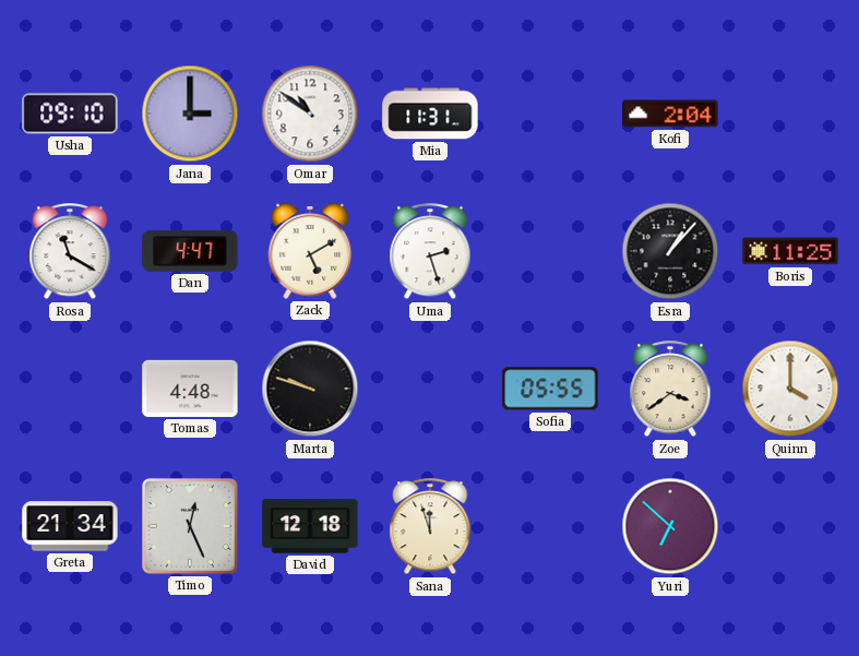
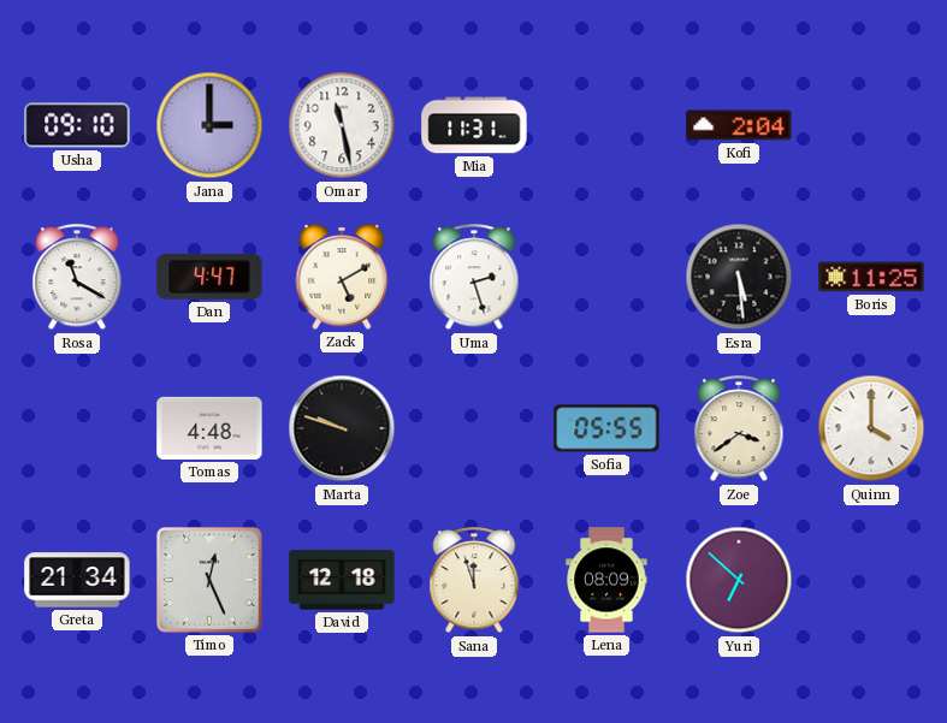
Omar: 10:51 -> 11:28
Esra: 1:07 -> 5:29
Lena: none -> 08:09
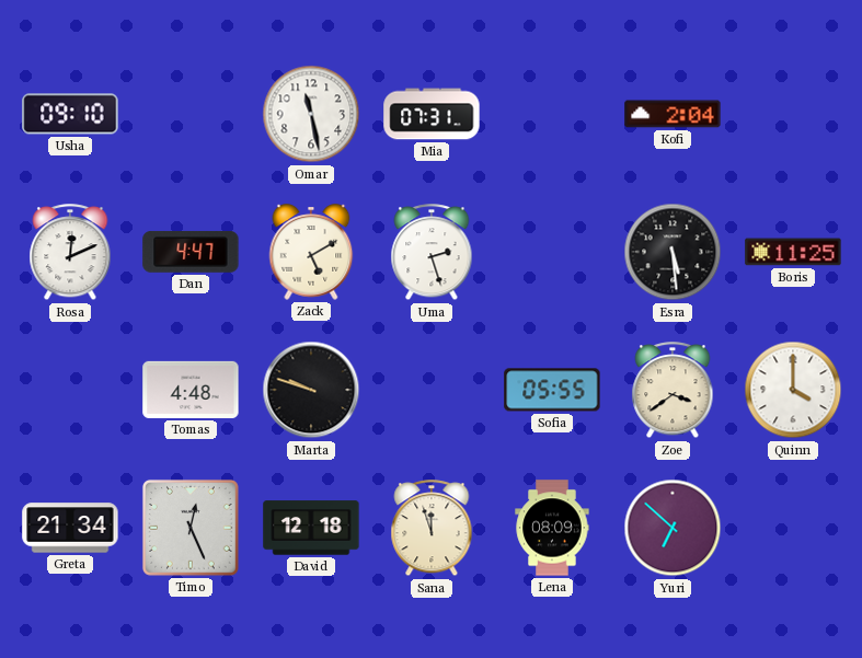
Jana: 3:00 -> none
Mia: 11:31 -> 07:31
Rosa: 11:20 -> 12:11
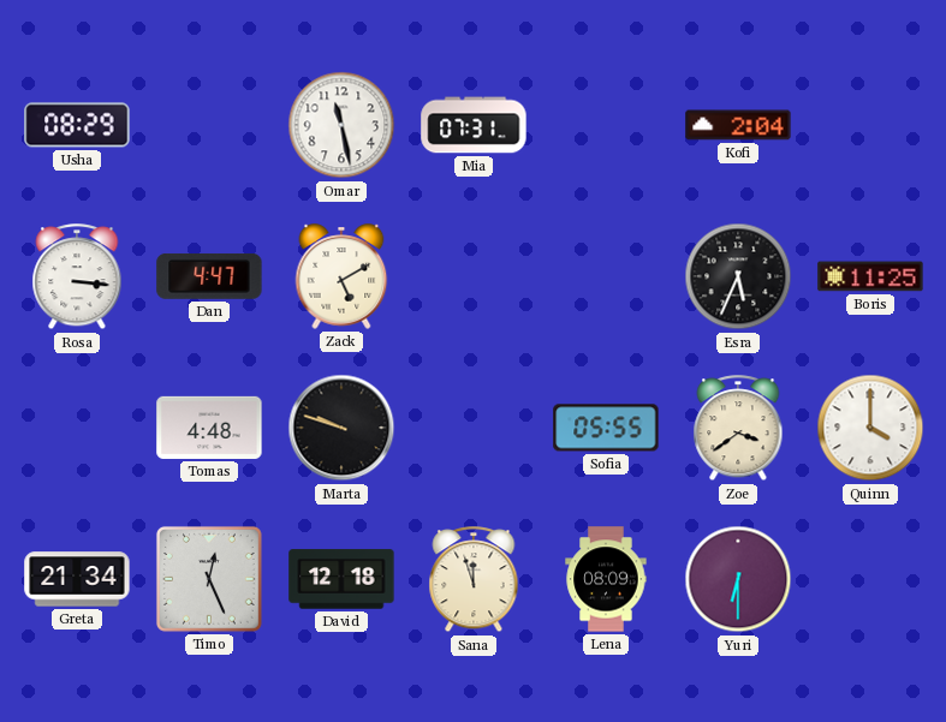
Usha: 09:10 -> 08:29
Rosa: 12:11 -> 3:16
Uma: 2:27 -> none
Esra: 5:29 -> 5:34
Yuri: 6:52 -> 6:30
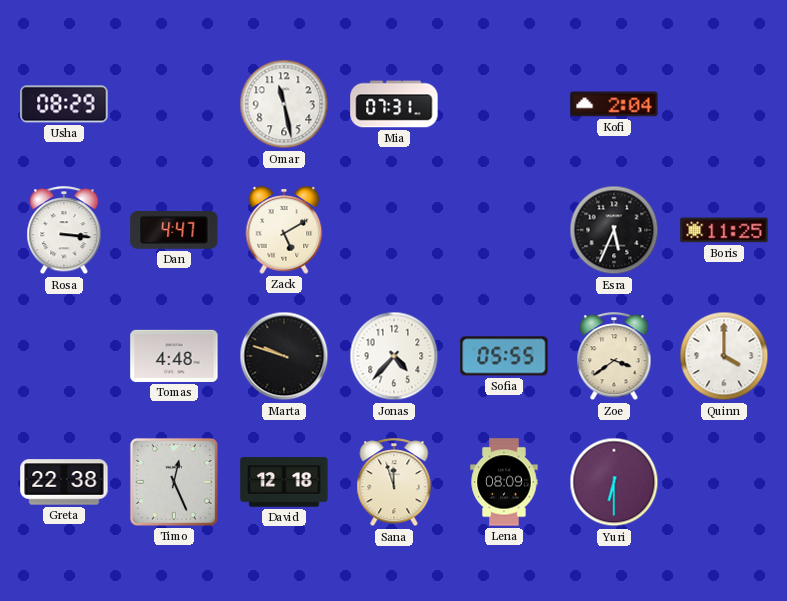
Jonas: none -> 4:37
Greta: 21:34 -> 22:38
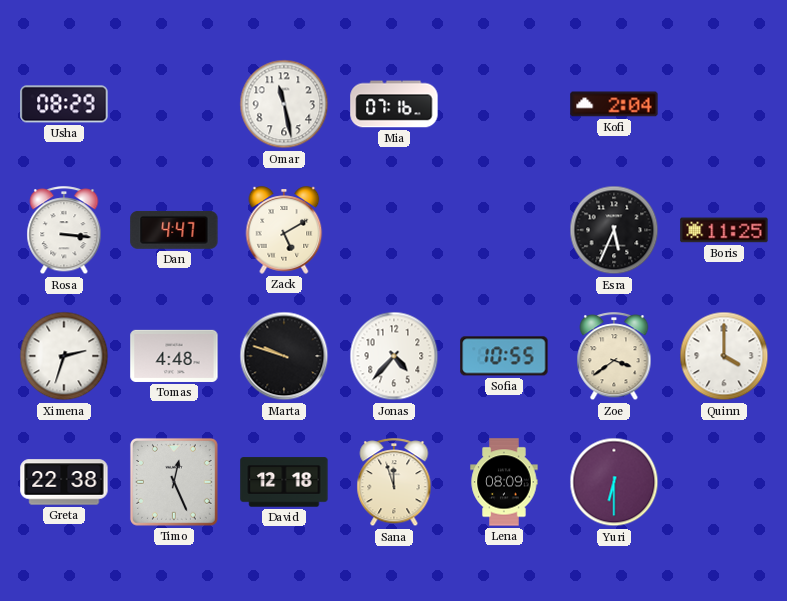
Mia: 07:31 -> 07:16
Ximena: none -> 2:33
Sofia: 05:55 -> 10:55
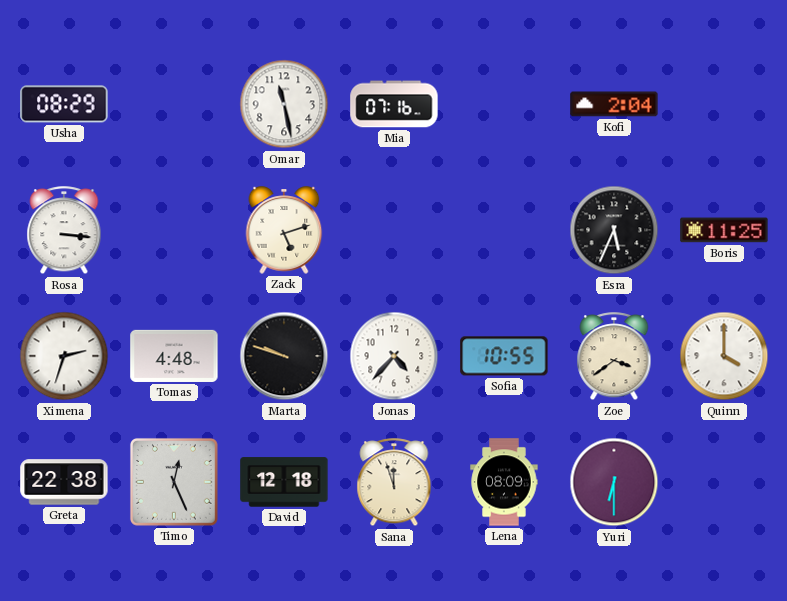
Dan: 4:47 -> none
Zack: 5:10 -> 5:12
